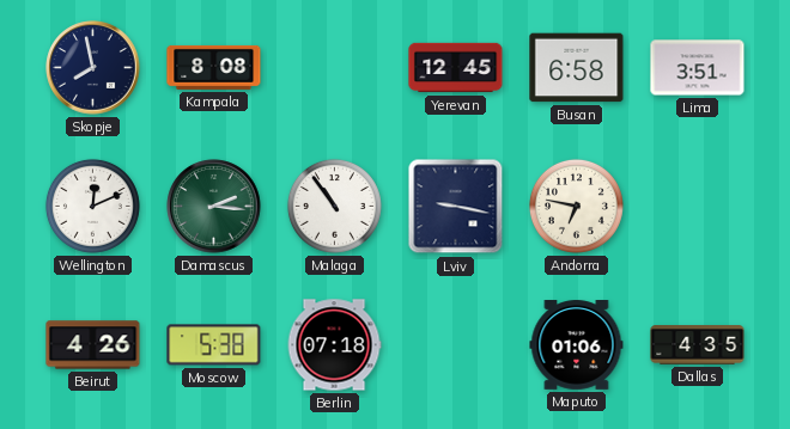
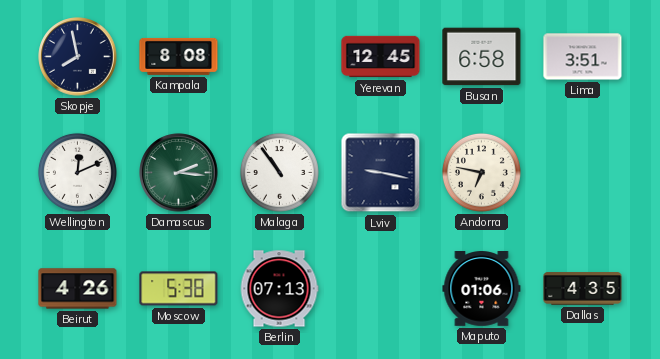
Berlin: 07:18 -> 07:13
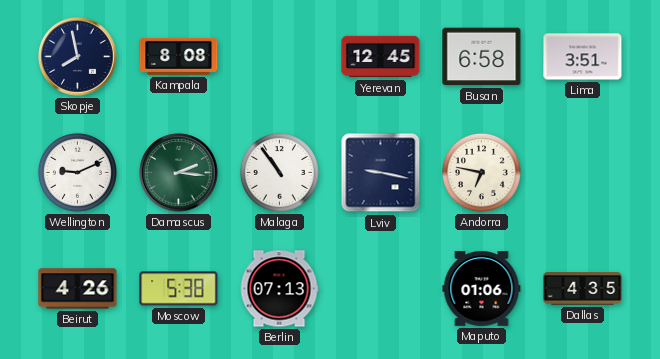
Wellington: 12:11 -> 9:11
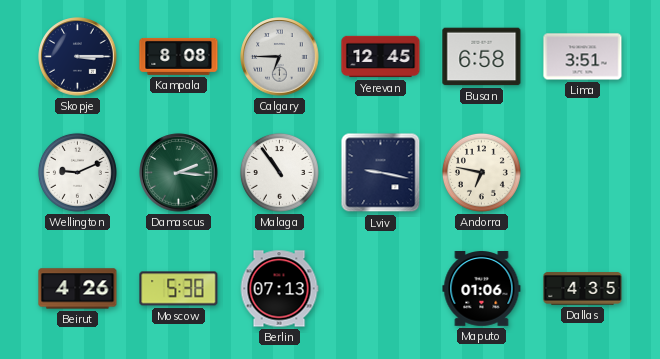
Skopje: 7:58 -> 3:15
Calgary: none -> 6:45
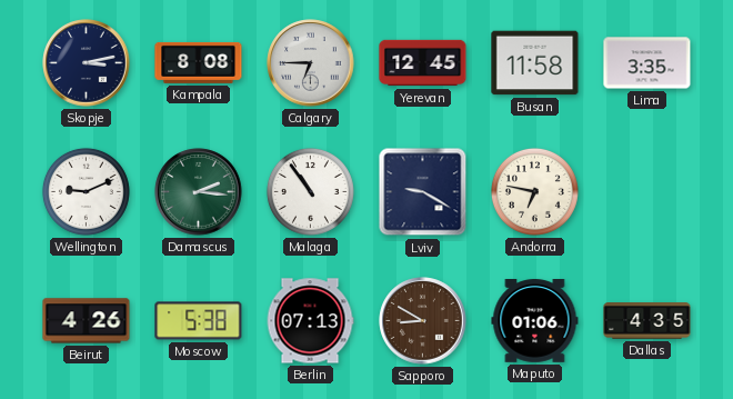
Skopje: 3:15 -> 3:13
Busan: 6:58 -> 11:58
Lima: 3:51 -> 3:35
Lviv: 9:17 -> 9:20
Sapporo: none -> 8:50
